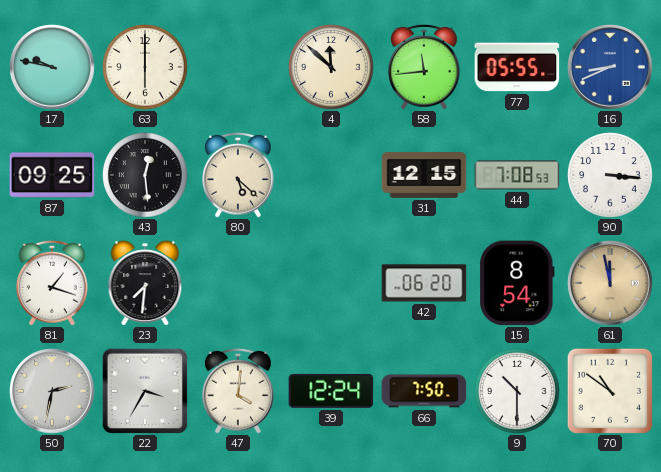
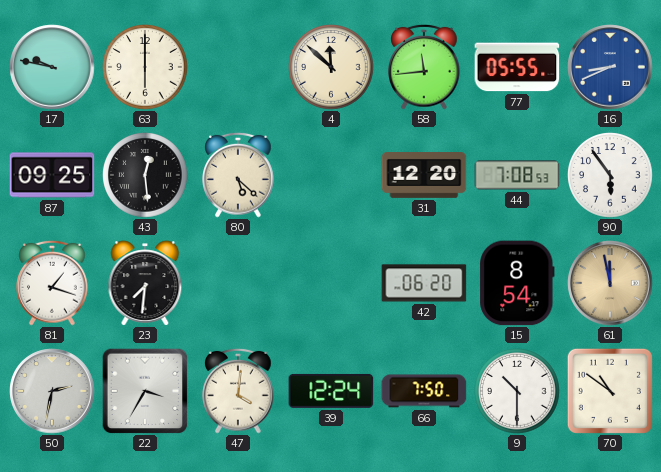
31: 12:15 -> 12:20
90: 3:16 -> 5:54
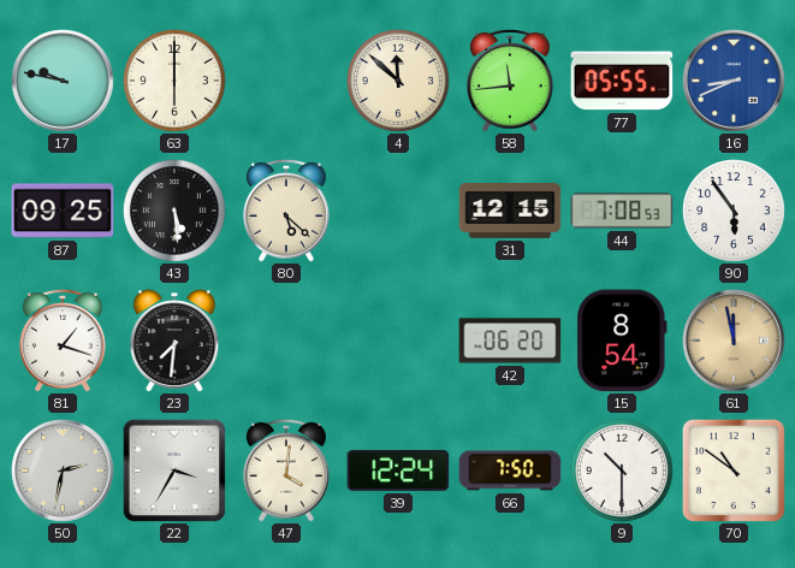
43: 12:29 -> 5:29
31: 12:20 -> 12:15
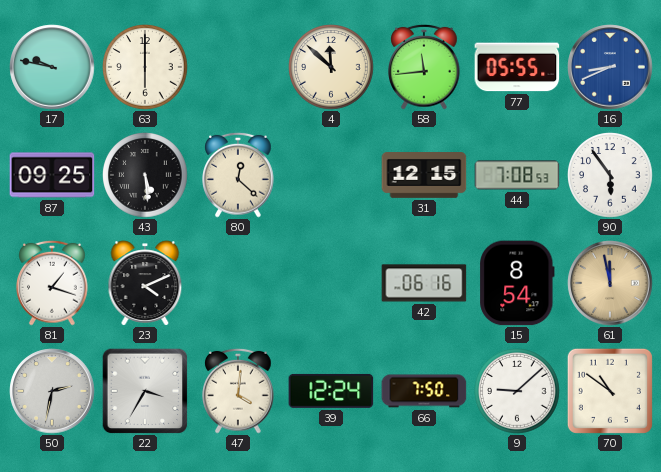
80: 5:22 -> 12:22
23: 7:31 -> 4:11
42: 06:20 -> 06:16
9: 10:30 -> 9:08
